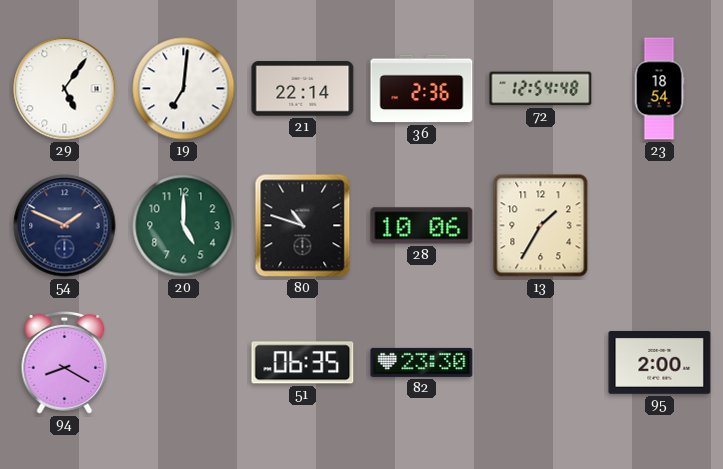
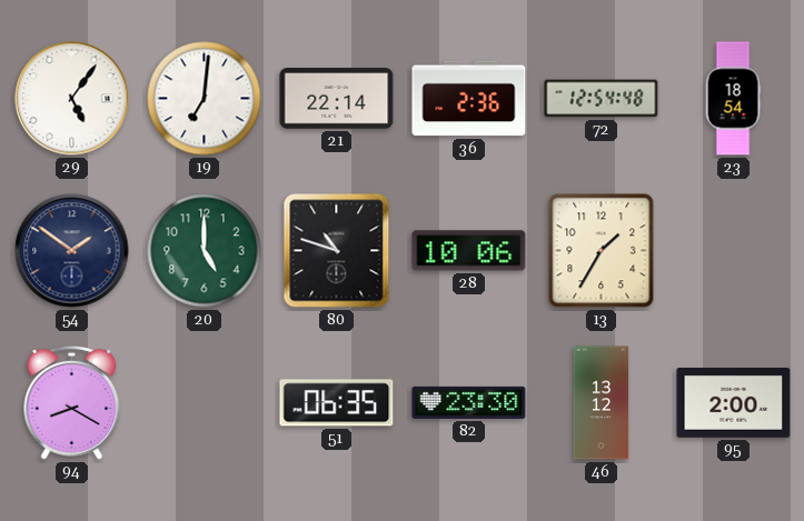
54: 1:49 -> 1:51
46: none -> 13:12
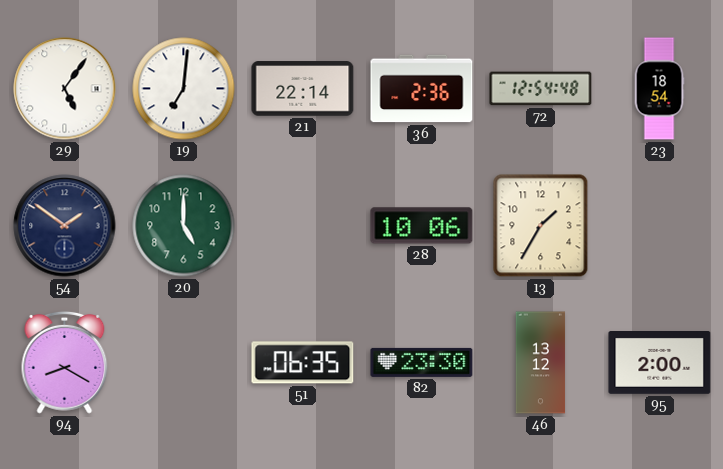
80: 10:48 -> none
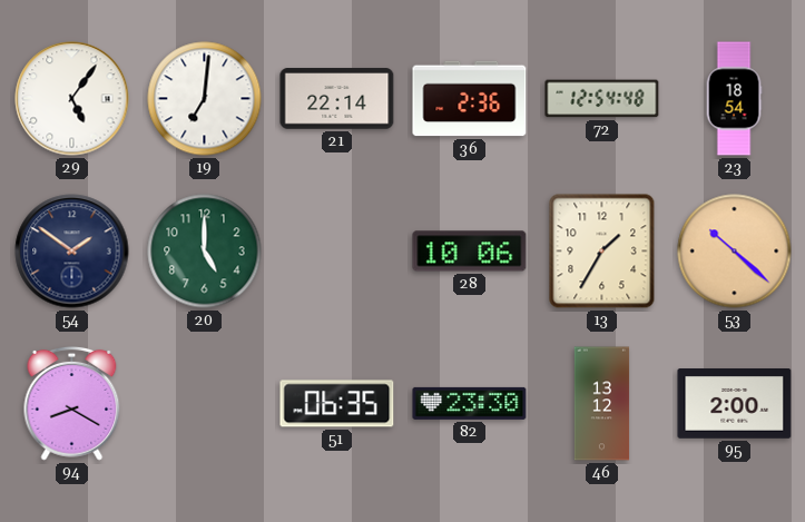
53: none -> 10:22
